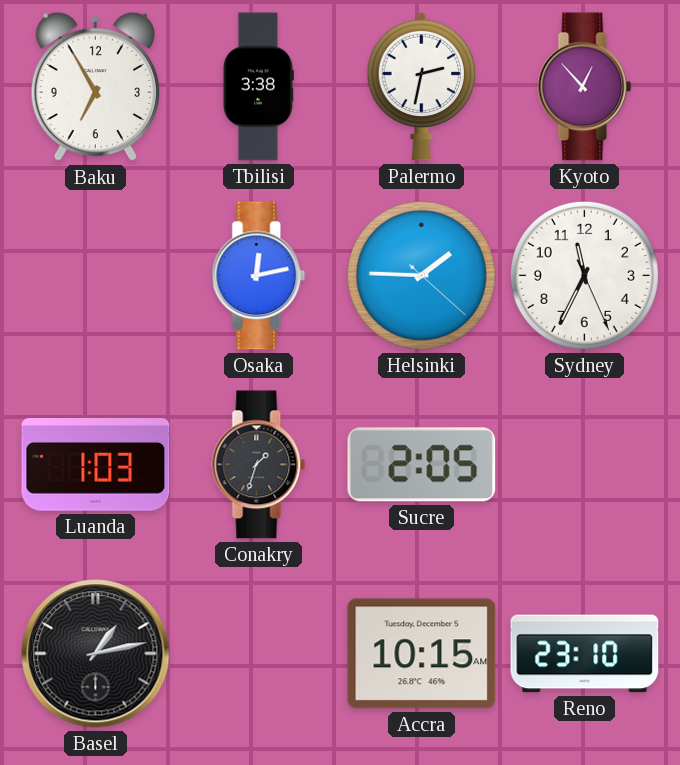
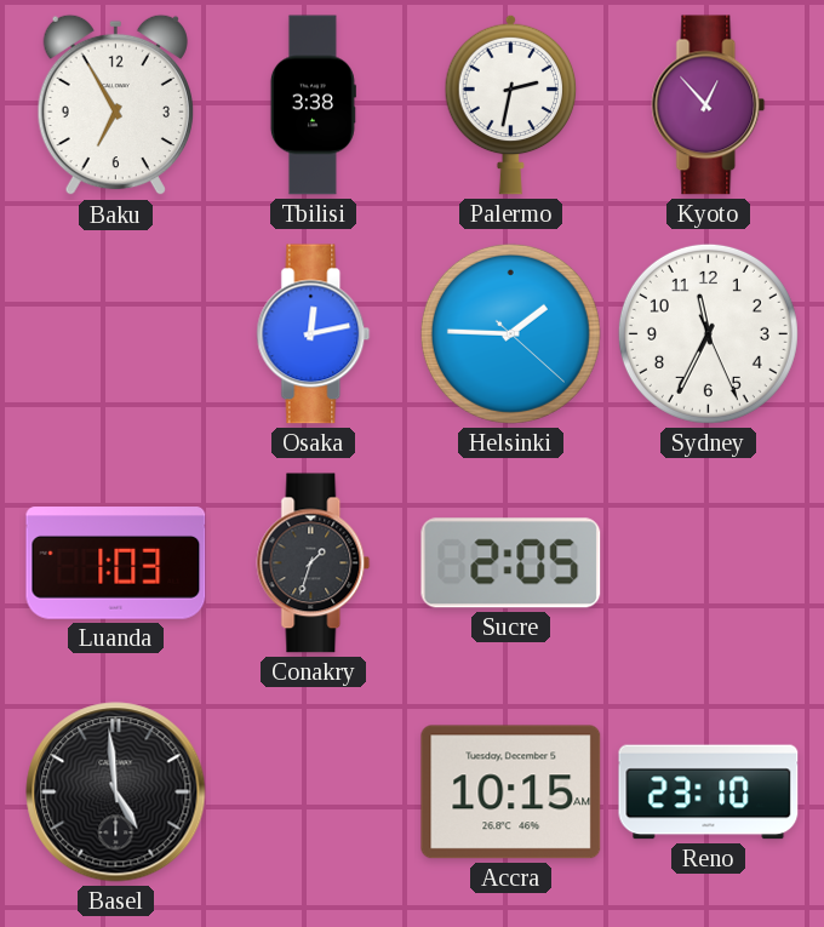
Basel: 1:13 -> 4:59
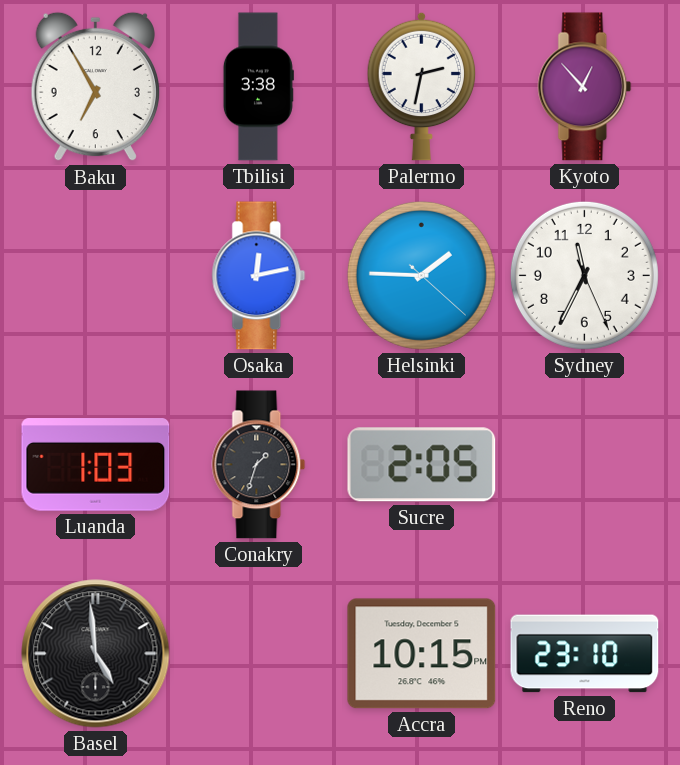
Accra: 10:15 AM -> 10:15 PM
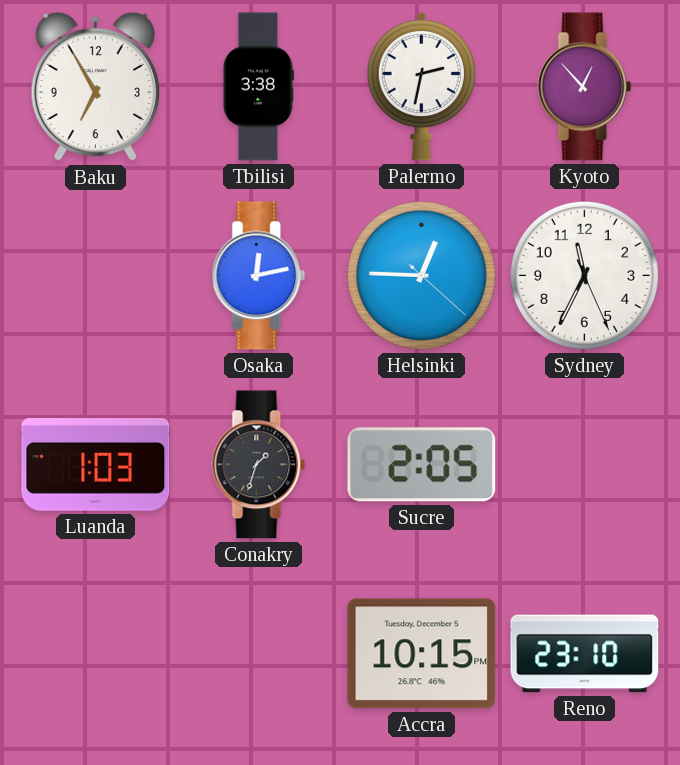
Helsinki: 1:45 -> 12:45
Basel: 4:59 -> none
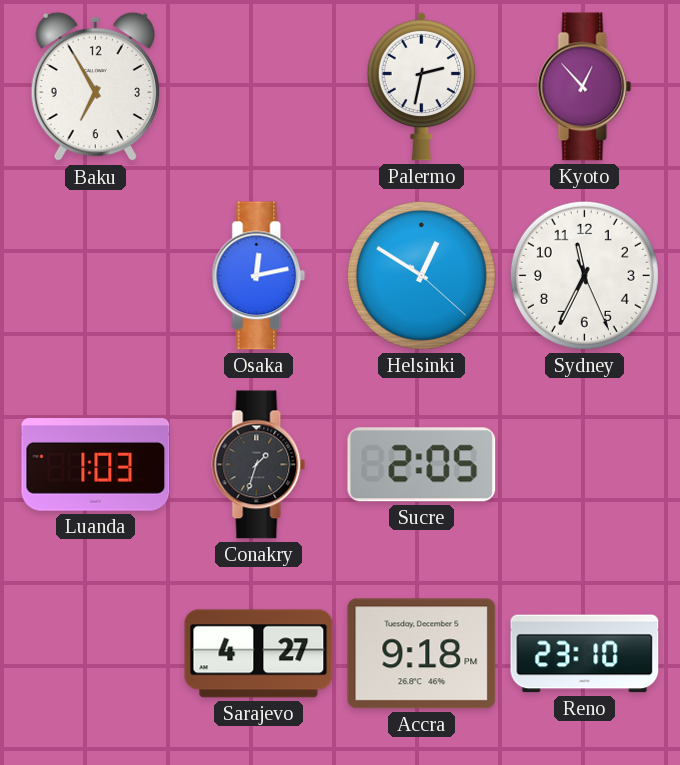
Tbilisi: 3:38 -> none
Helsinki: 12:45 -> 12:50
Sarajevo: none -> 4:27
Accra: 10:15 -> 9:18
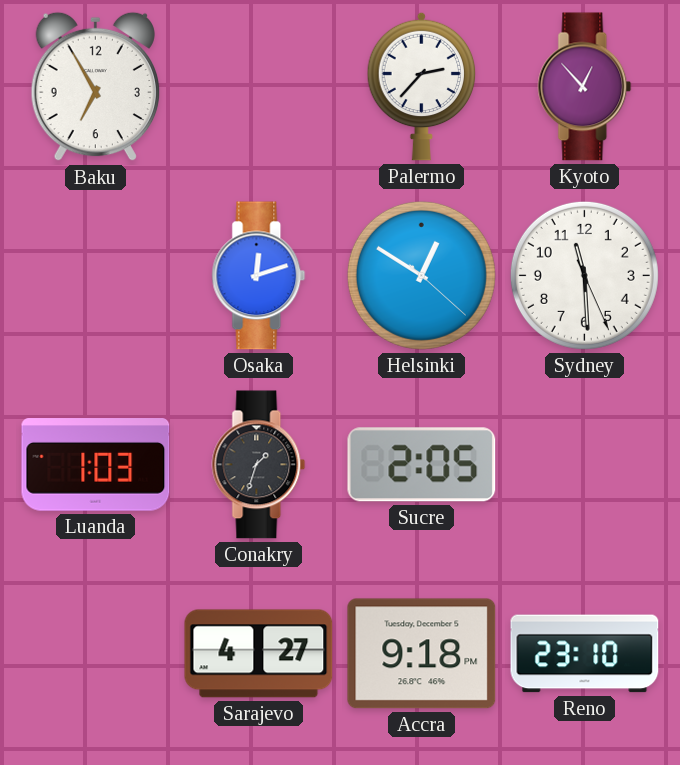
Palermo: 2:32 -> 2:37
Osaka: 12:13 -> 12:12
Sydney: 11:34 -> 11:29
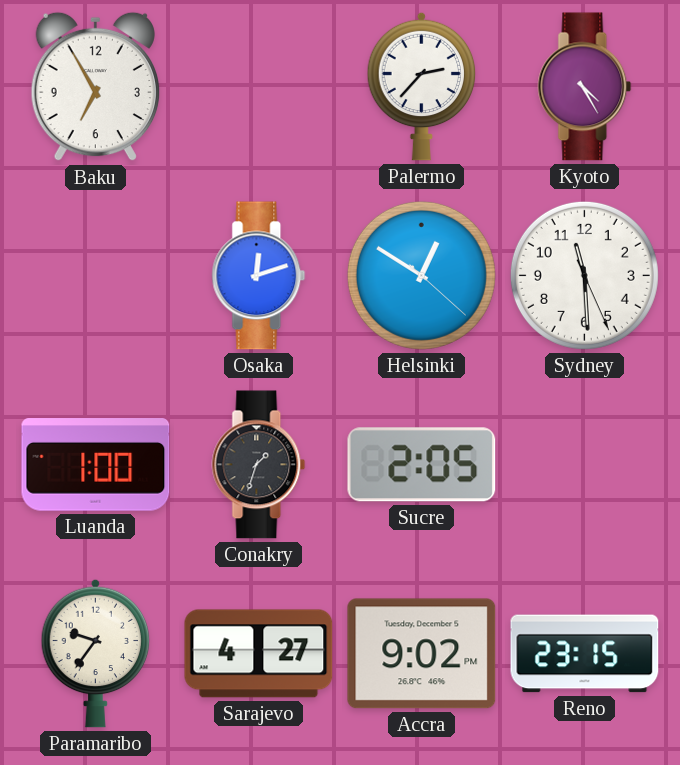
Kyoto: 12:53 -> 4:25
Luanda: 1:03 -> 1:00
Paramaribo: none -> 9:36
Accra: 9:18 -> 9:02
Reno: 23:10 -> 23:15
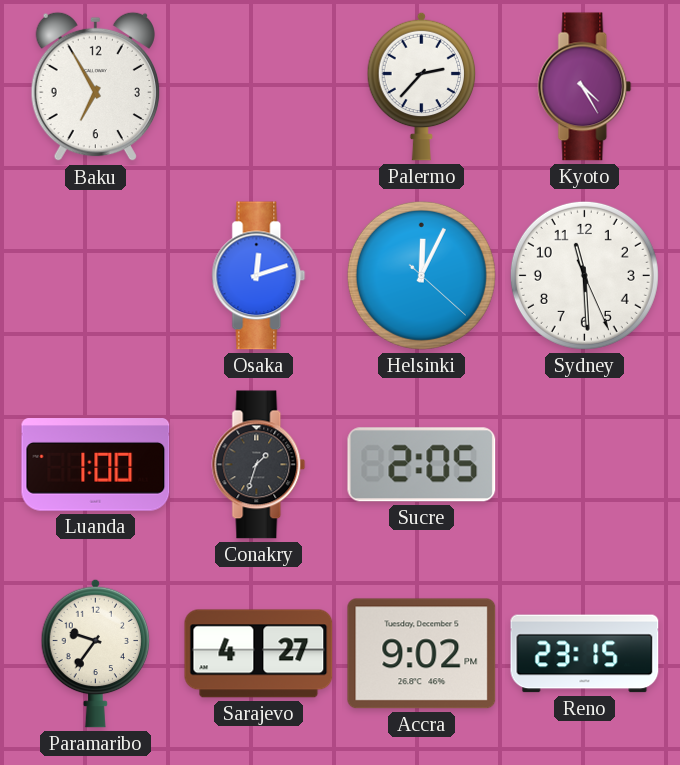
Helsinki: 12:50 -> 12:04
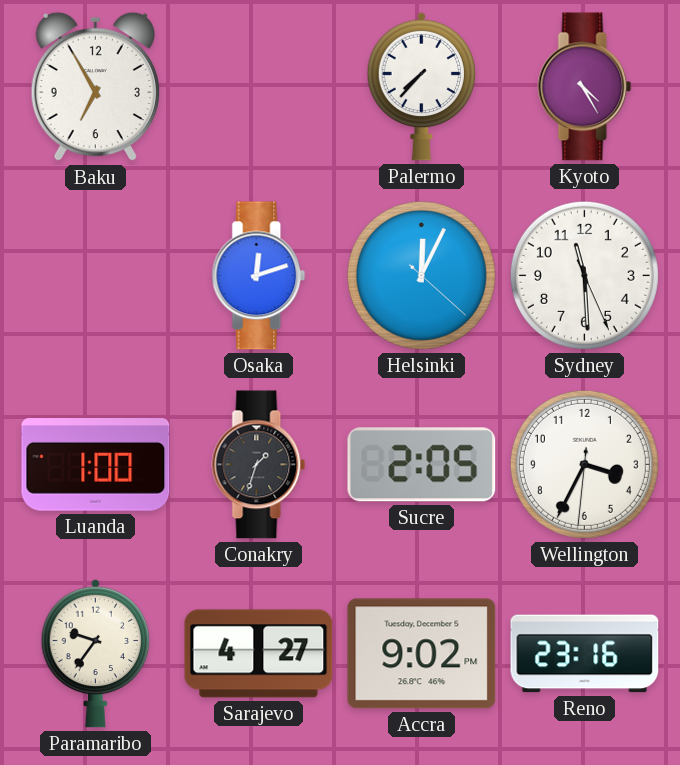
Palermo: 2:37 -> 7:37
Wellington: none -> 3:34
Reno: 23:15 -> 23:16
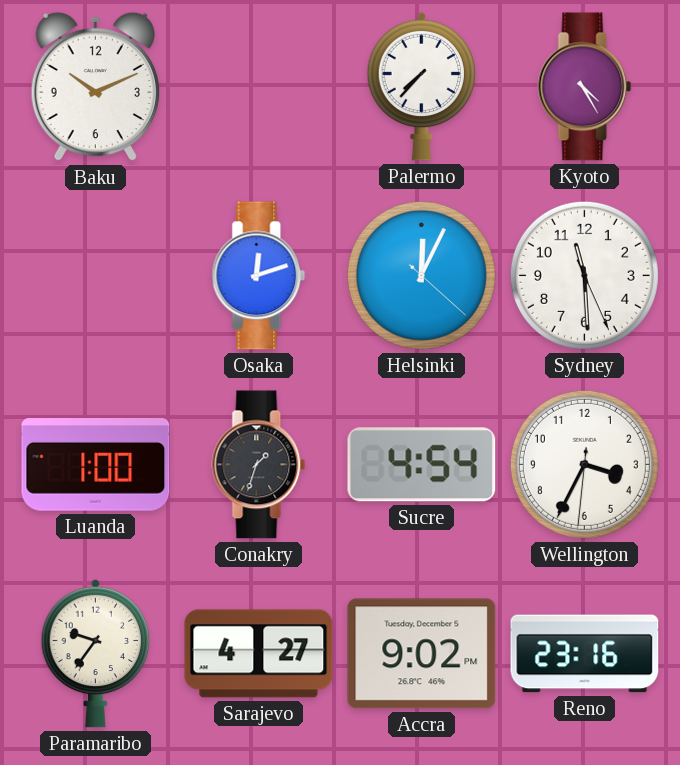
Baku: 6:55 -> 10:11
Sucre: 2:05 -> 4:54
